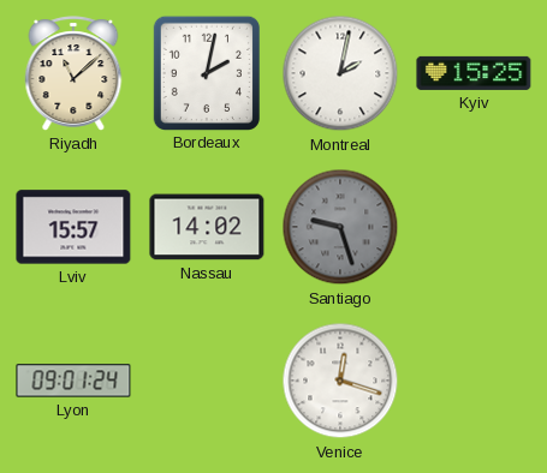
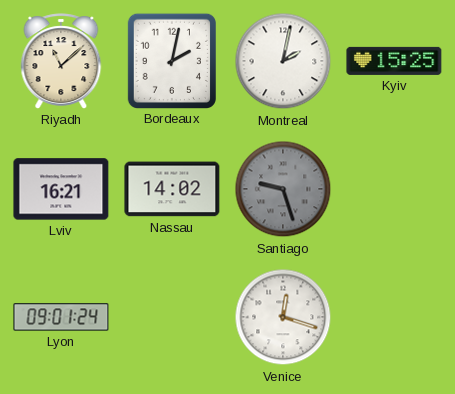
Lviv: 15:57 -> 16:21
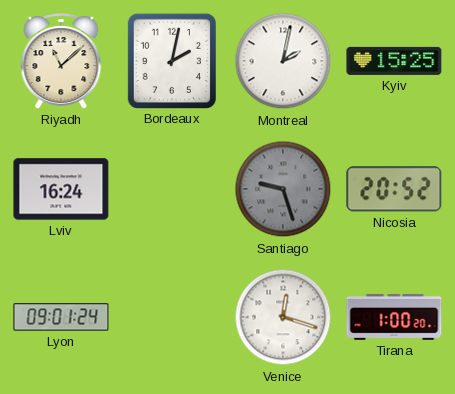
Lviv: 16:21 -> 16:24
Nassau: 14:02 -> none
Nicosia: none -> 20:52
Tirana: none -> 1:00
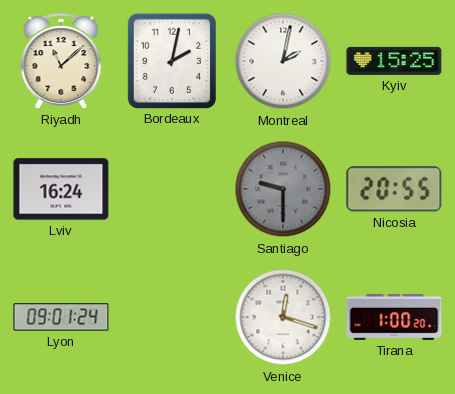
Santiago: 9:27 -> 9:30
Nicosia: 20:52 -> 20:55
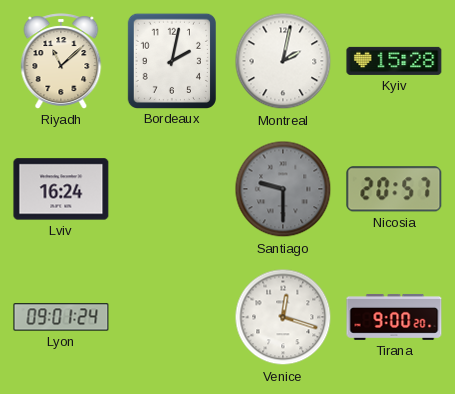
Kyiv: 15:25 -> 15:28
Nicosia: 20:55 -> 20:57
Tirana: 1:00 -> 9:00
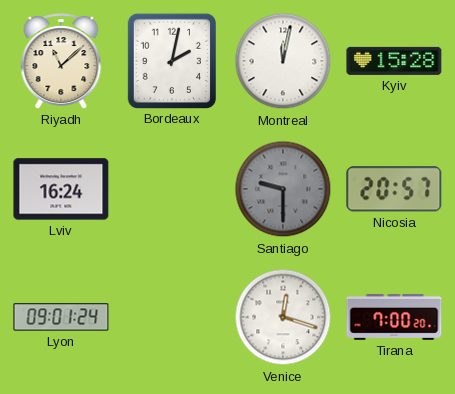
Montreal: 2:02 -> 12:02
Tirana: 9:00 -> 7:00
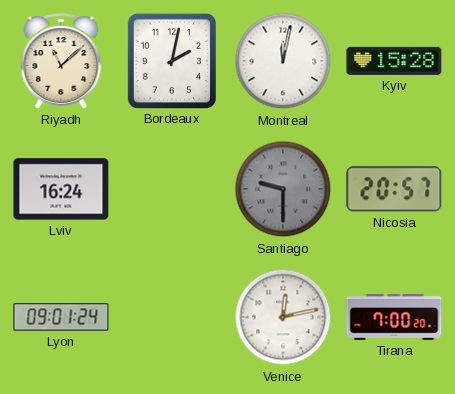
Venice: 12:18 -> 12:13
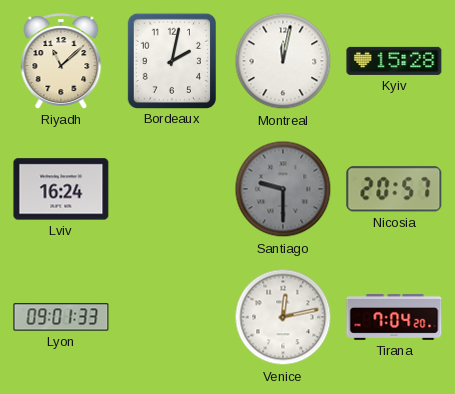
Lyon: 09:01:24 -> 09:01:33
Tirana: 7:00 -> 7:04
